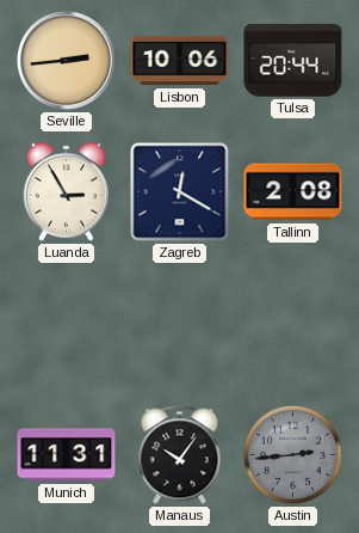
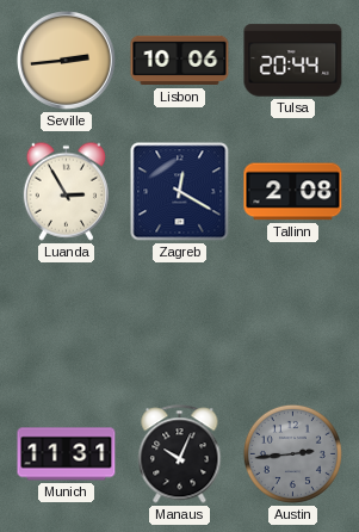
Manaus: 10:06 -> 10:04
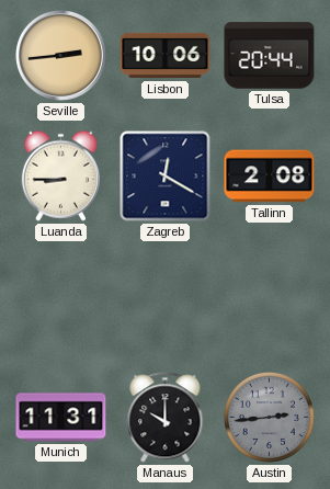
Luanda: 2:55 -> 8:45
Manaus: 10:04 -> 10:00
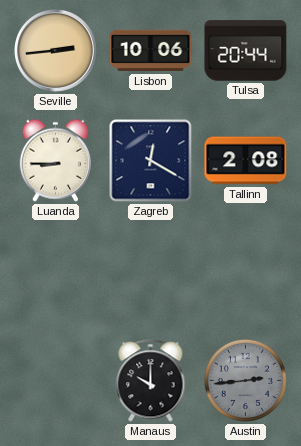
Munich: 11:31 -> none
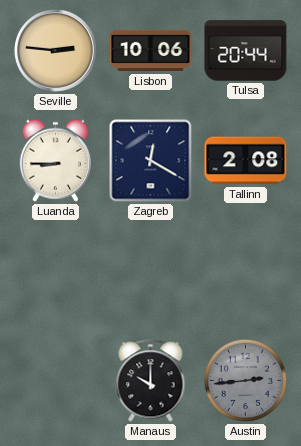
Seville: 2:44 -> 2:46
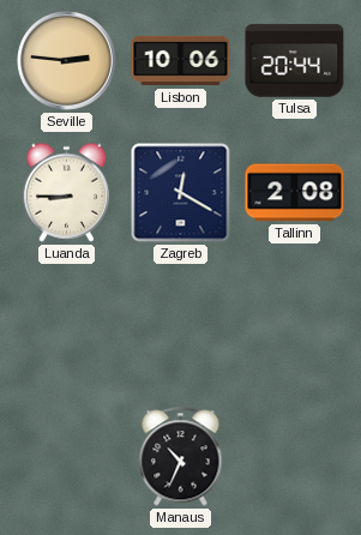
Manaus: 10:00 -> 10:34
Austin: 2:44 -> none
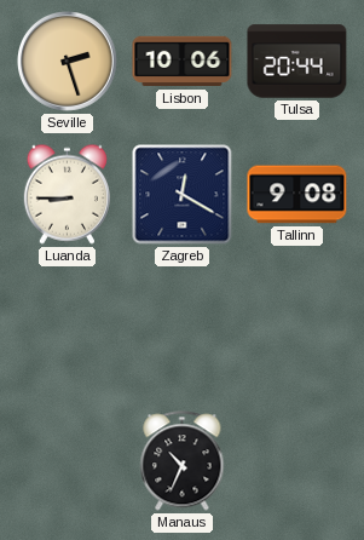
Seville: 2:46 -> 2:27
Tallinn: 2:08 -> 9:08
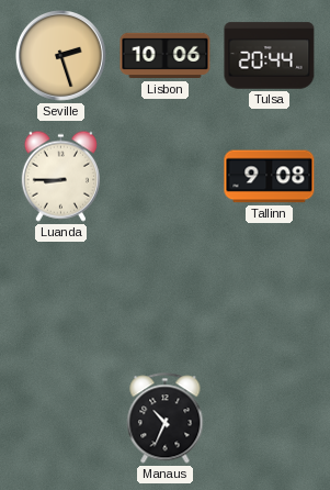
Zagreb: 12:20 -> none
